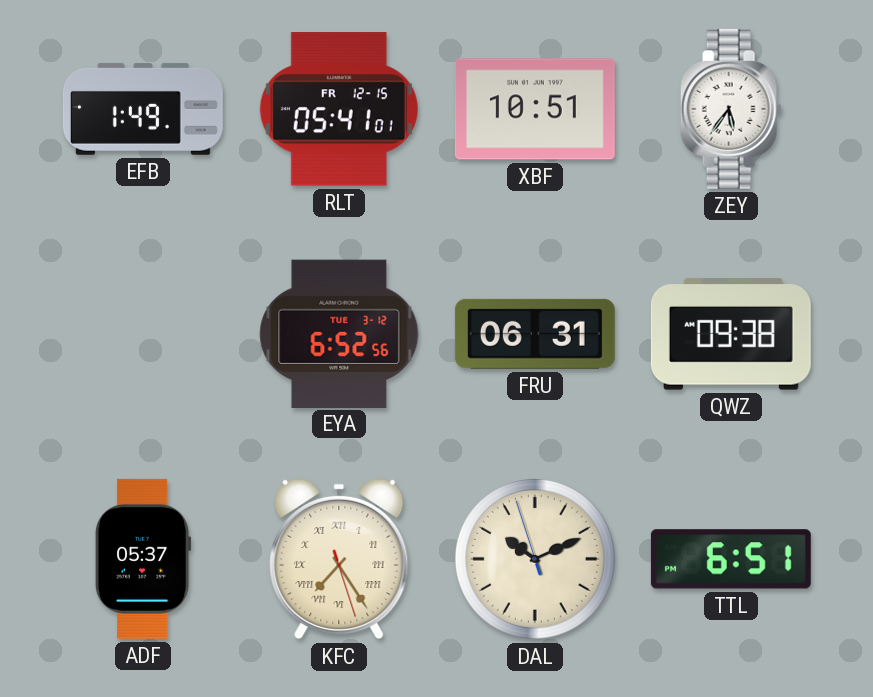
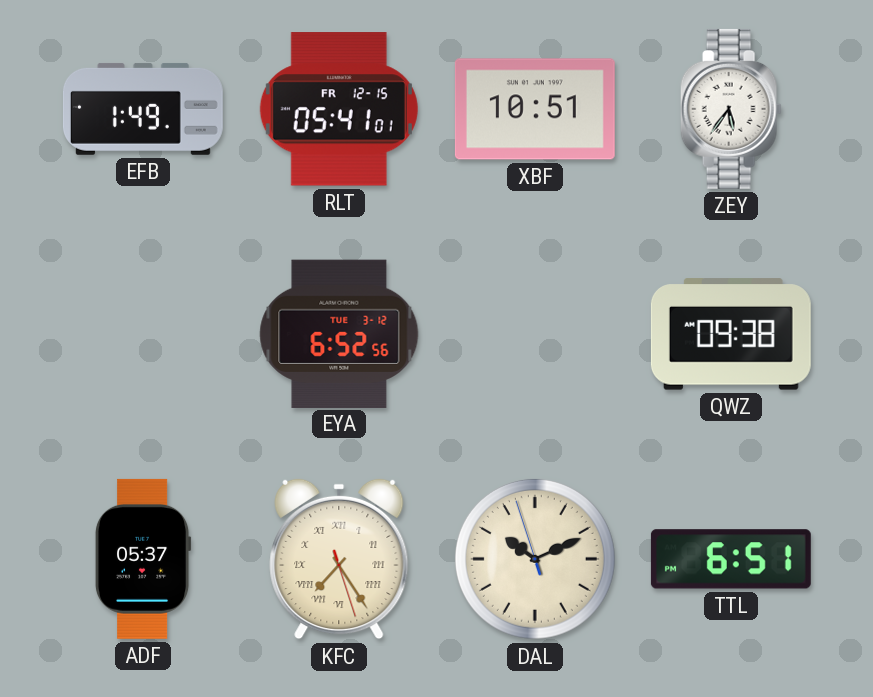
FRU: 06:31 -> none
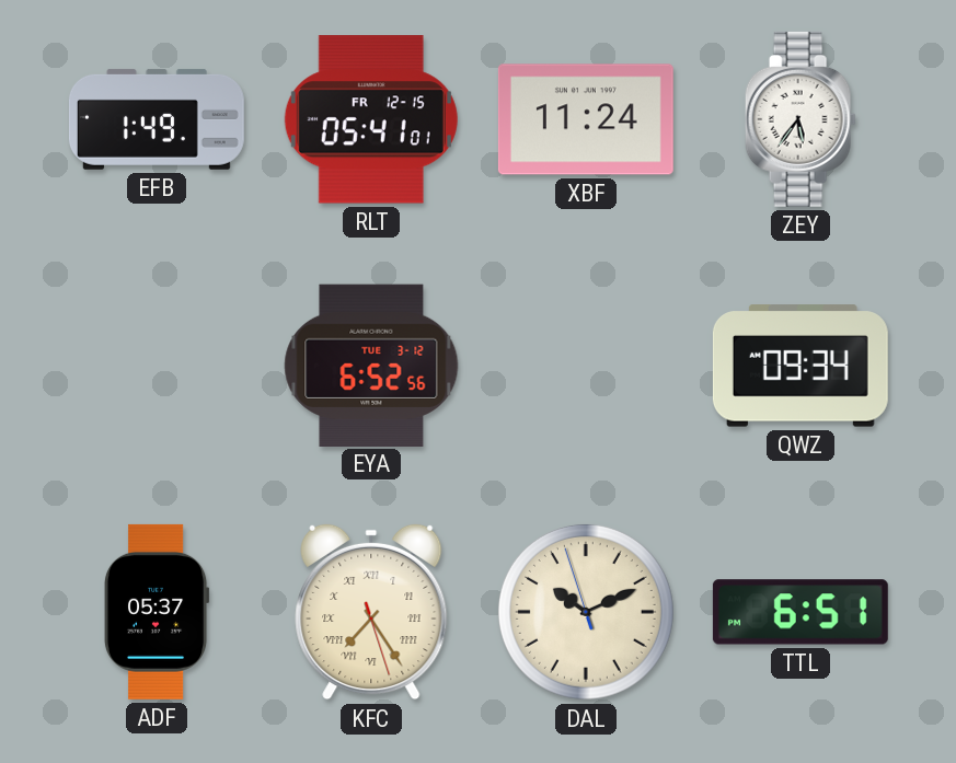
XBF: 10:51 -> 11:24
QWZ: 09:38 -> 09:34
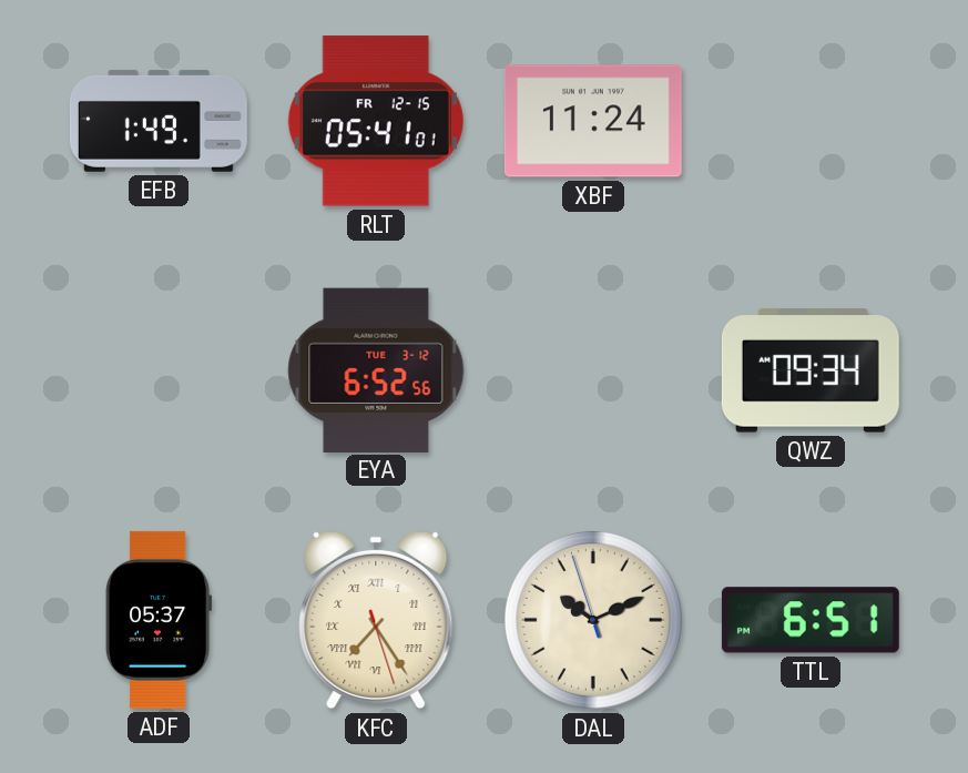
ZEY: 5:36 -> none
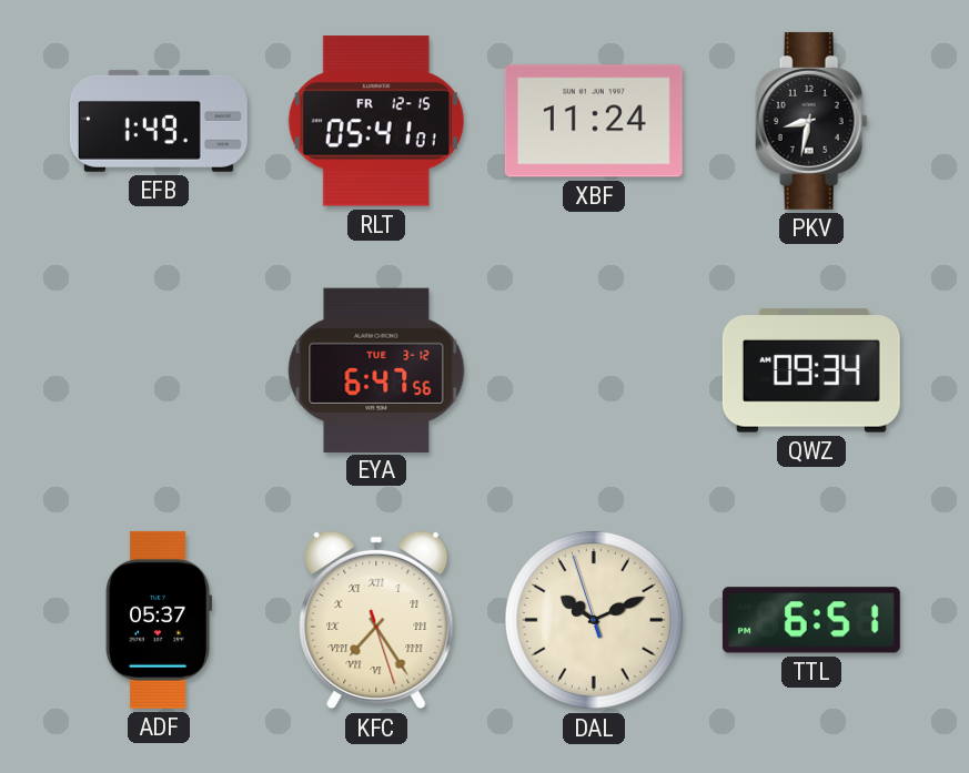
PKV: none -> 8:32
EYA: 6:52 -> 6:47
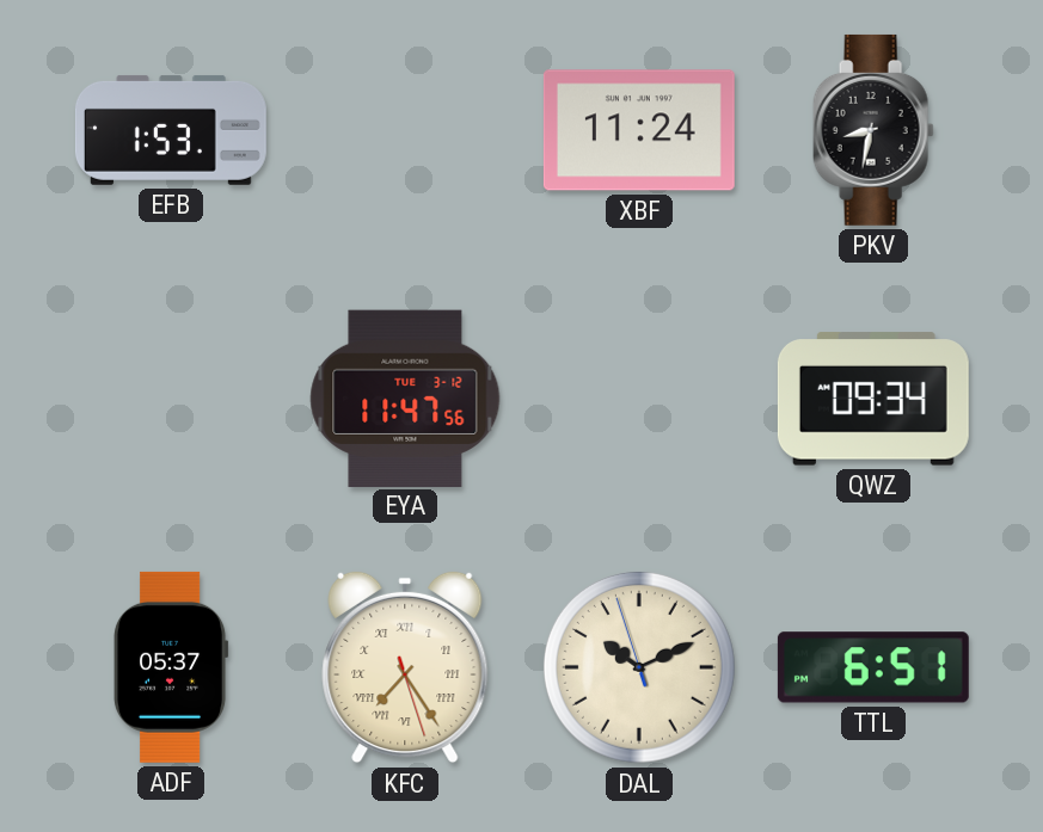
EFB: 1:49 -> 1:53
RLT: 05:41 -> none
EYA: 6:47 -> 11:47
